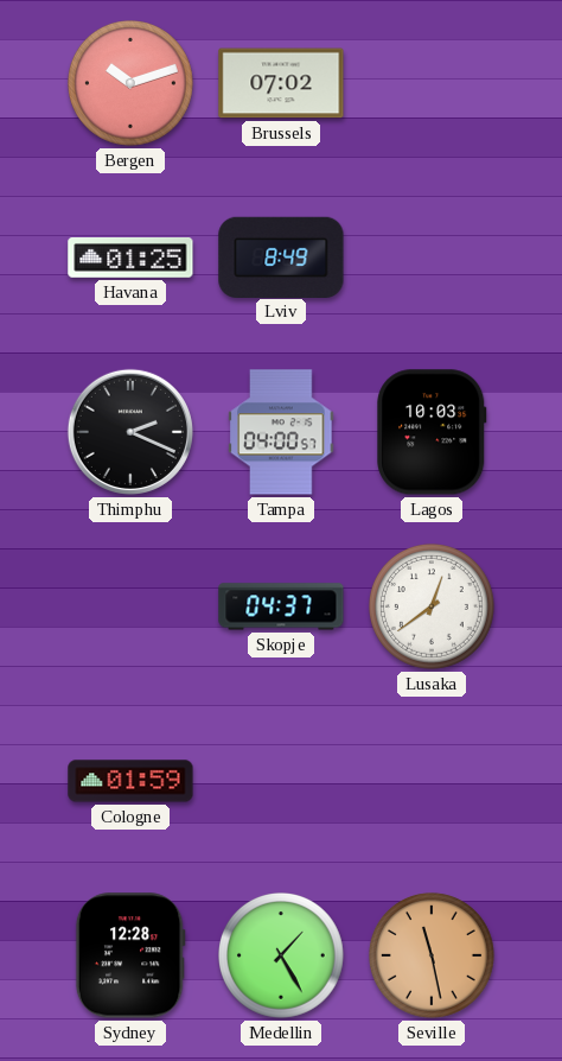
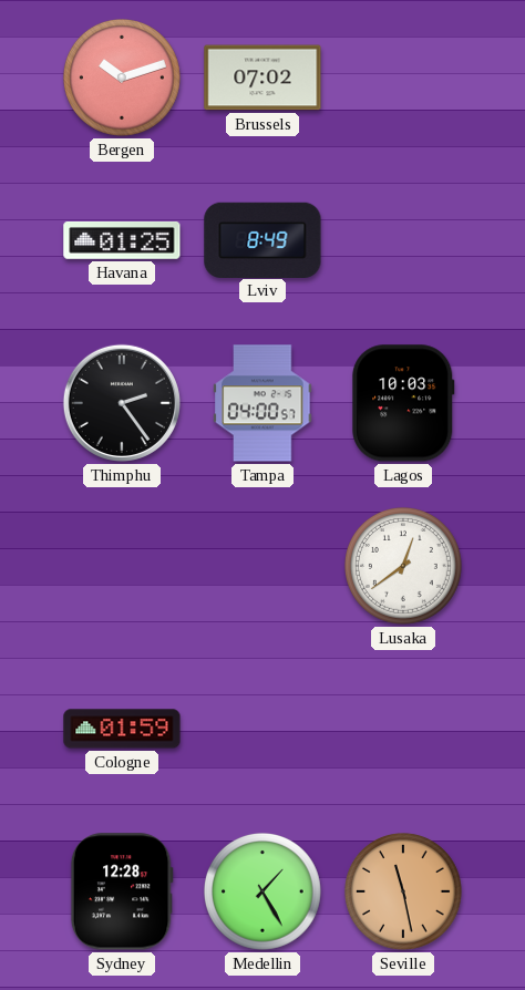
Thimphu: 2:19 -> 2:24
Skopje: 04:37 -> none
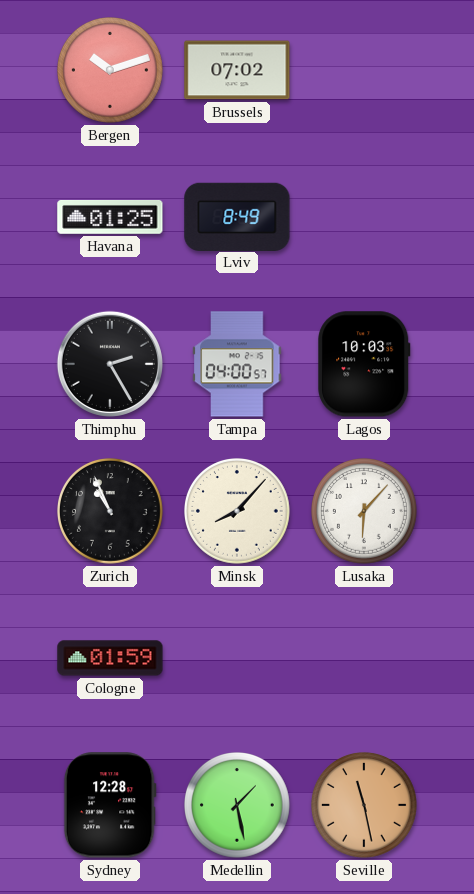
Thimphu: 2:24 -> 2:25
Zurich: none -> 10:56
Minsk: none -> 8:07
Lusaka: 12:39 -> 6:07
Medellin: 1:25 -> 1:28
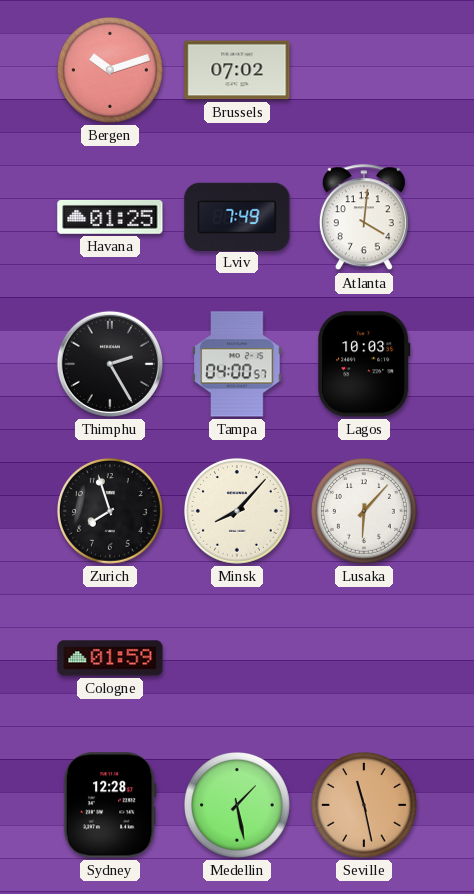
Lviv: 8:49 -> 7:49
Atlanta: none -> 4:01
Zurich: 10:56 -> 7:57
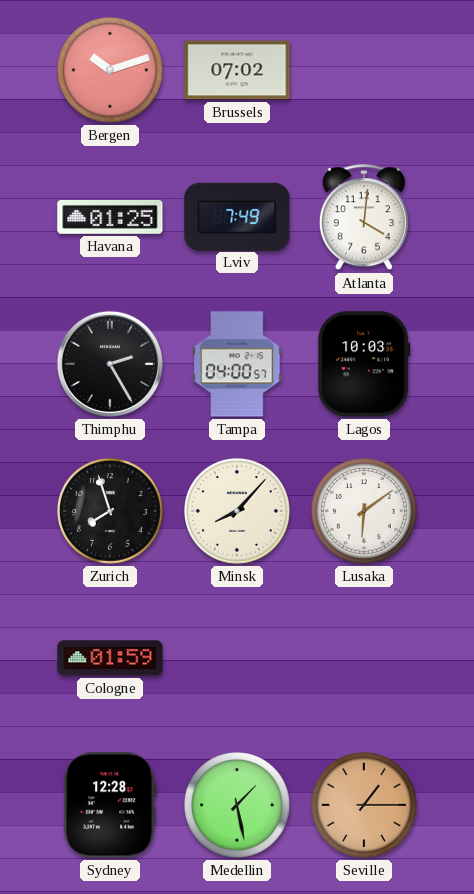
Lusaka: 6:07 -> 6:09
Seville: 11:28 -> 1:15
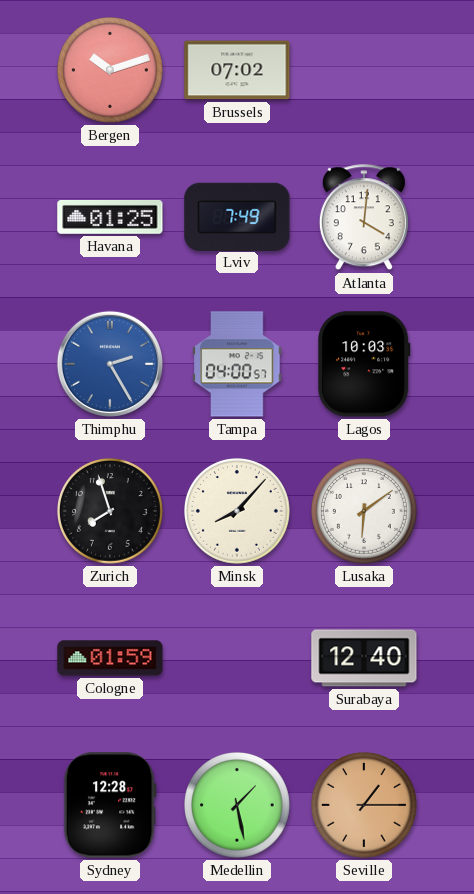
Thimphu dial: black -> blue
Surabaya: none -> 12:40
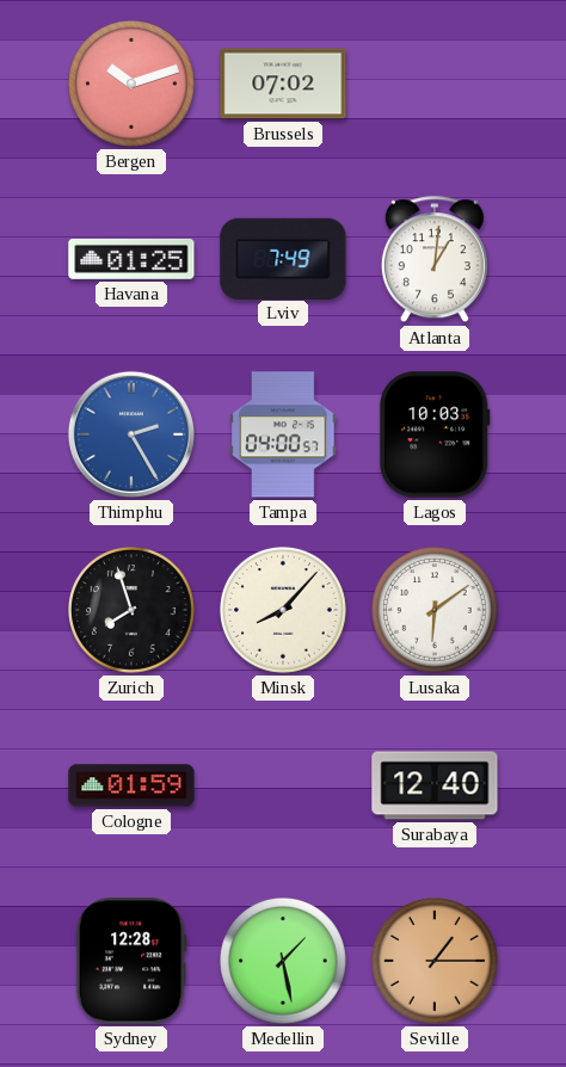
Atlanta: 4:01 -> 1:01
